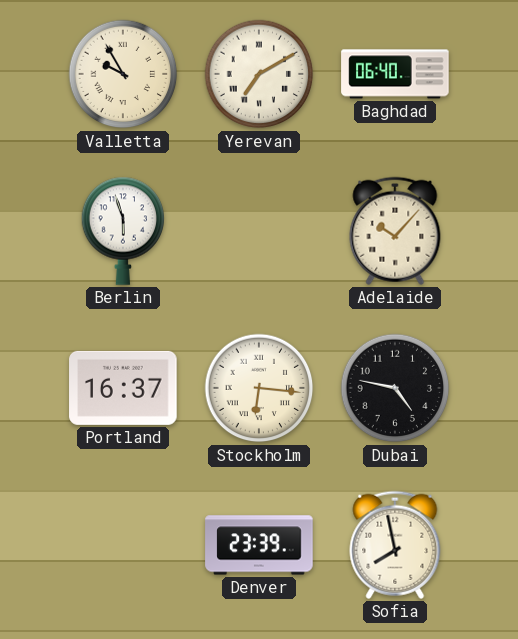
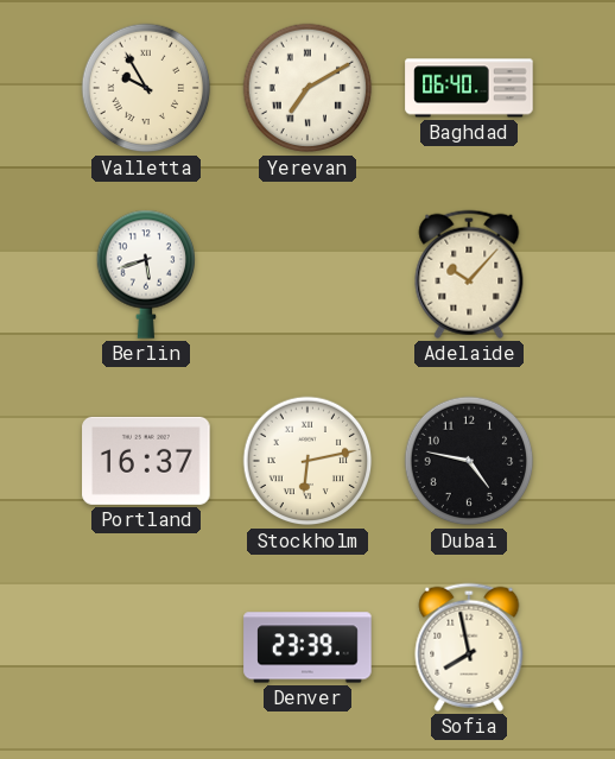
Berlin: 5:57 -> 5:42
Stockholm: 6:16 -> 6:13
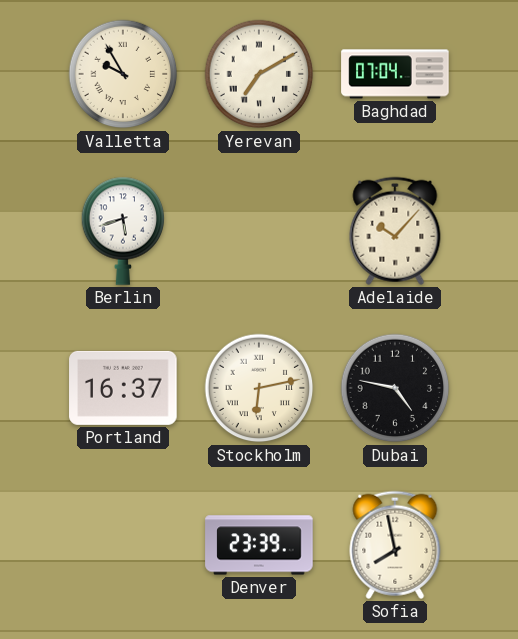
Baghdad: 06:40 -> 07:04
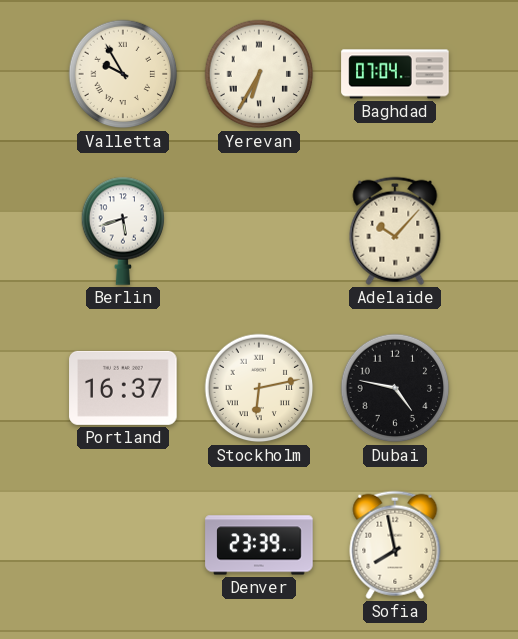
Yerevan: 7:10 -> 6:35
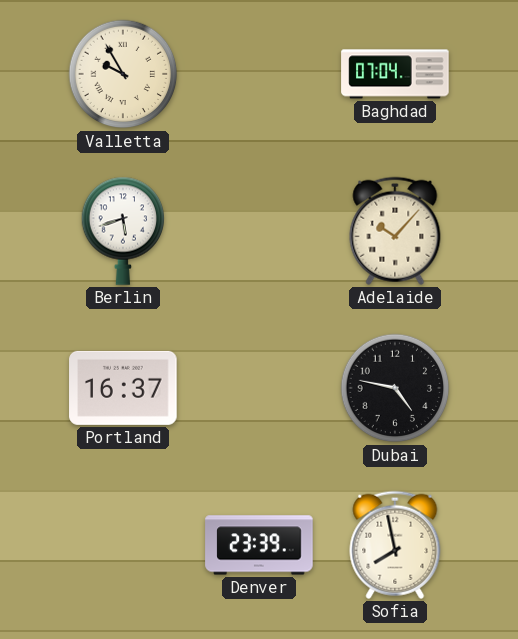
Yerevan: 6:35 -> none
Stockholm: 6:13 -> none
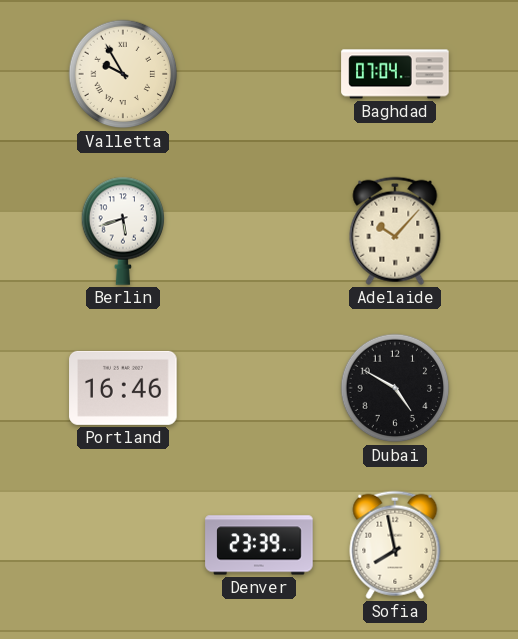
Portland: 16:37 -> 16:46
Dubai: 4:47 -> 4:50
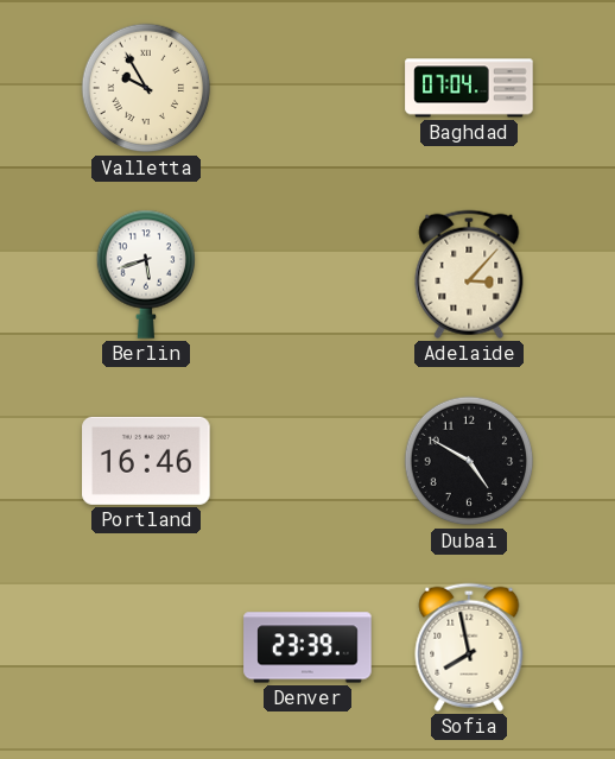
Adelaide: 10:07 -> 3:07
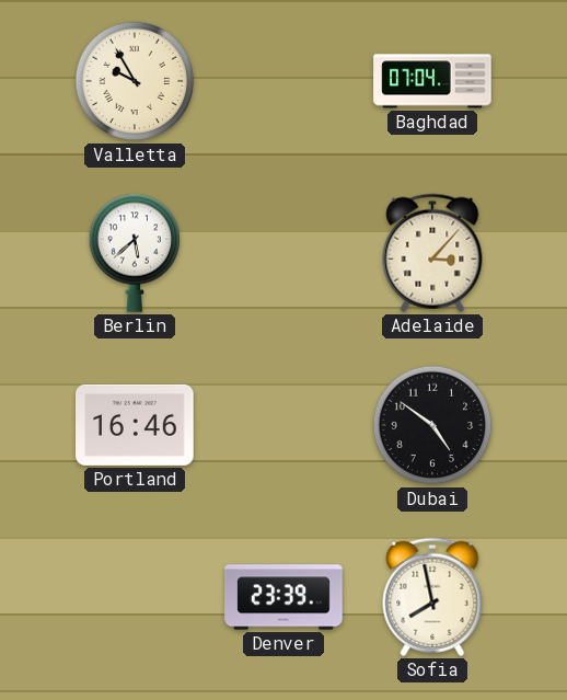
Berlin: 5:42 -> 5:38
Dubai: 4:50 -> 4:51
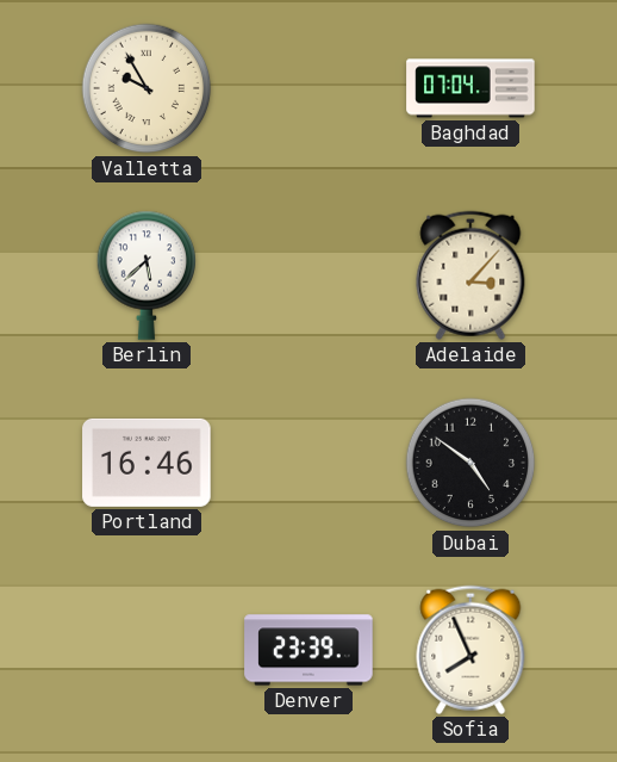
Sofia: 7:58 -> 7:56
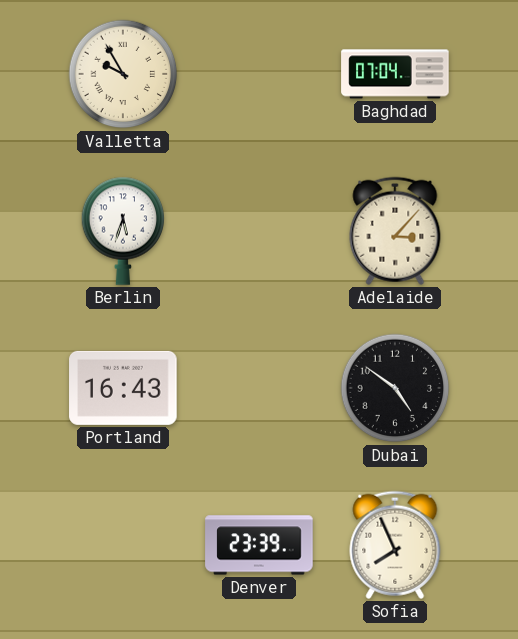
Berlin: 5:38 -> 5:33
Portland: 16:46 -> 16:43
